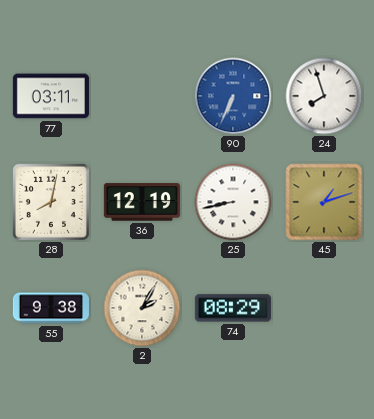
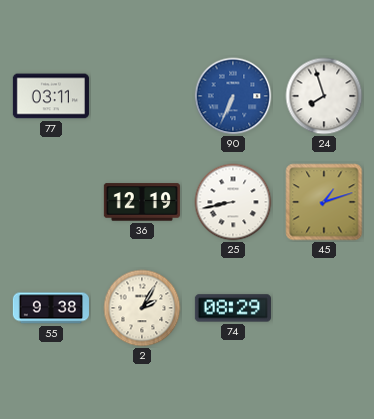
28: 8:02 -> none
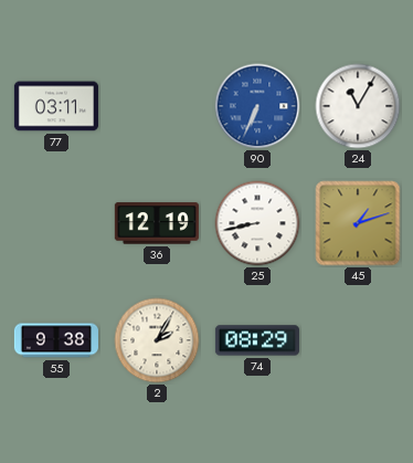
24: 7:57 -> 11:05
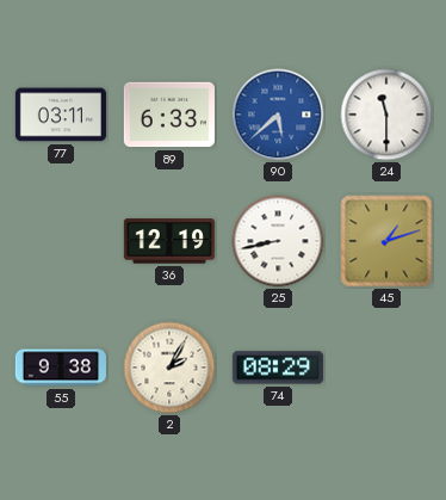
89: none -> 6:33
90: 6:34 -> 5:38
24: 11:05 -> 11:30
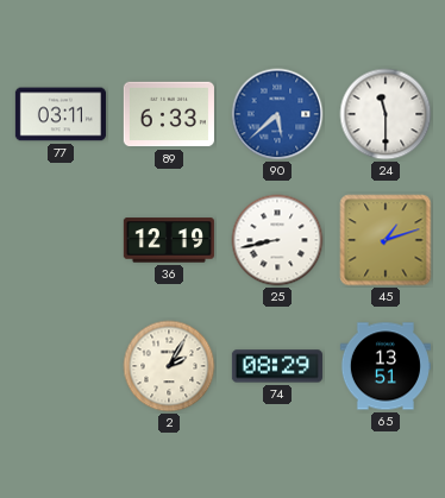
55: 9:38 -> none
65: none -> 13:51
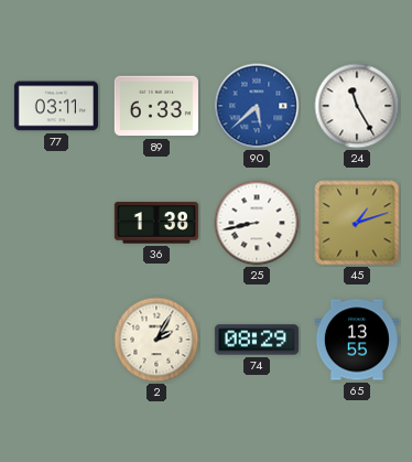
24: 11:30 -> 11:25
36: 12:19 -> 1:38
65: 13:51 -> 13:55
